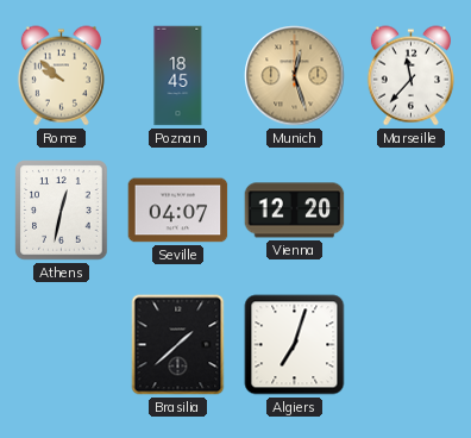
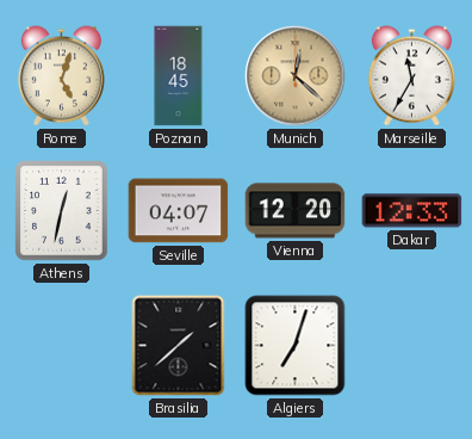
Rome: 9:52 -> 5:03
Munich: 12:27 -> 12:22
Marseille: 11:37 -> 11:35
Dakar: none -> 12:33
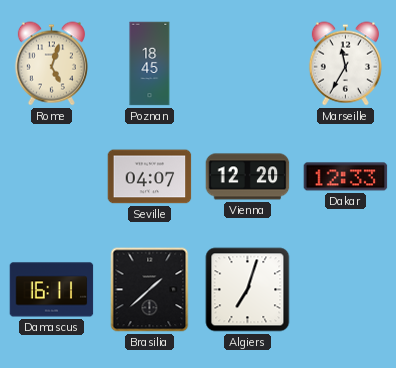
Munich: 12:22 -> none
Athens: 12:32 -> none
Damascus: none -> 16:11
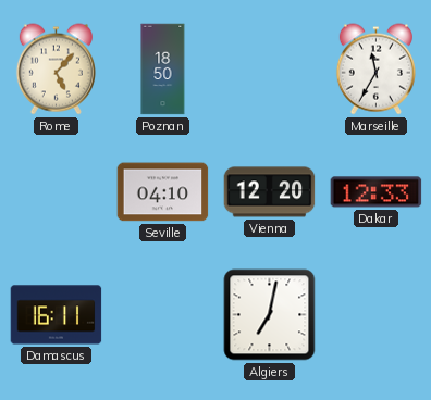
Rome: 5:03 -> 5:07
Poznan: 18:45 -> 18:50
Seville: 04:07 -> 04:10
Brasilia: 1:38 -> none
Algiers: 7:03 -> 7:02
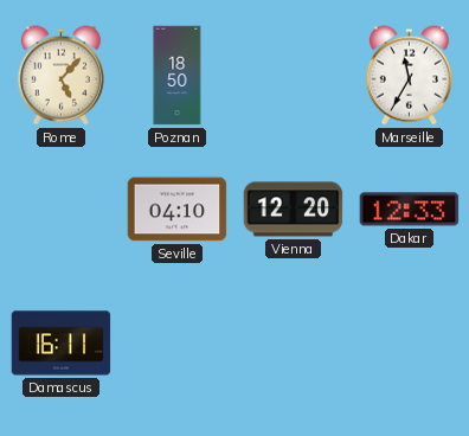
Algiers: 7:02 -> none
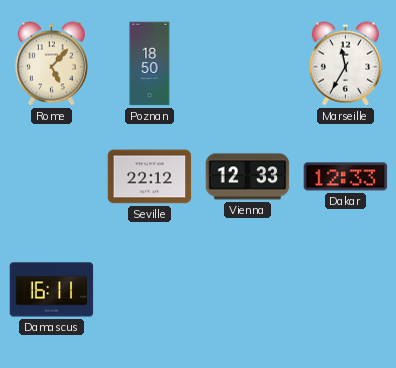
Seville: 04:10 -> 22:12
Vienna: 12:20 -> 12:33
